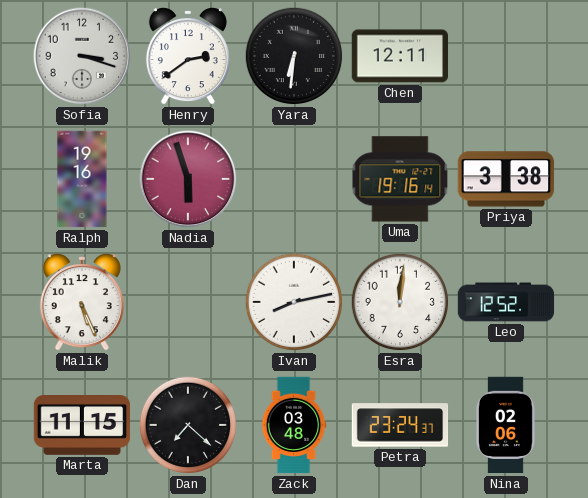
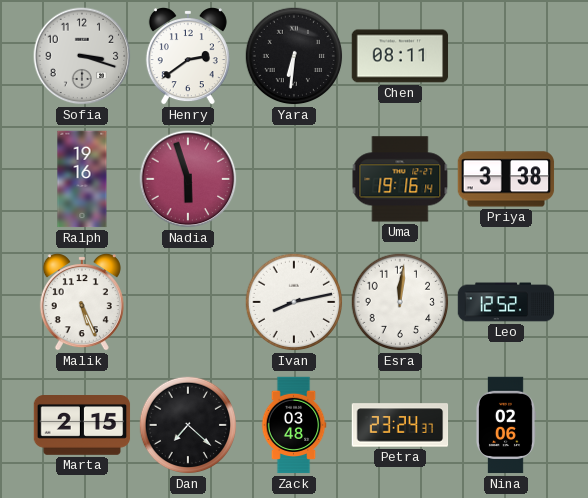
Chen: 12:11 -> 08:11
Marta: 11:15 -> 2:15
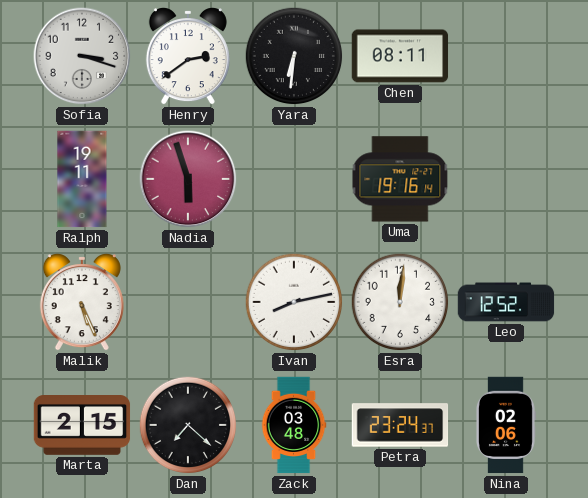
Ralph: 19:16 -> 19:11
Priya: 3:38 -> none
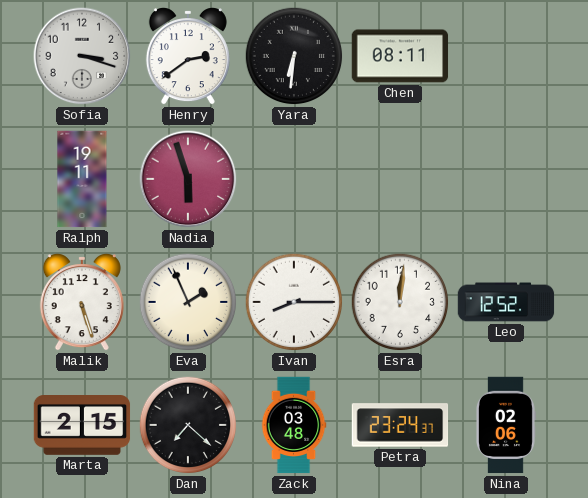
Uma: 19:16 -> none
Malik: 5:26 -> 5:27
Eva: none -> 1:56
Ivan: 8:13 -> 8:15
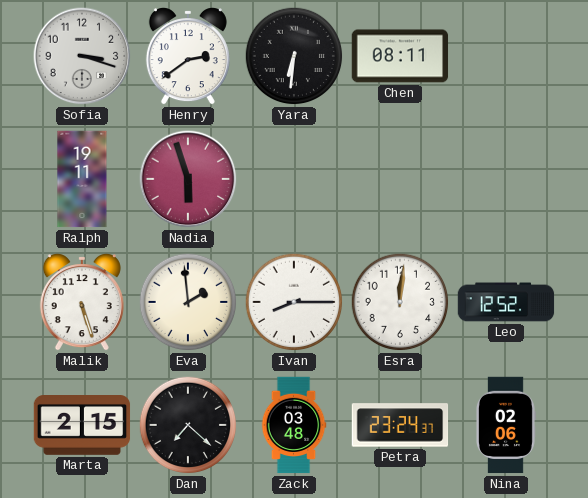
Eva: 1:56 -> 1:59
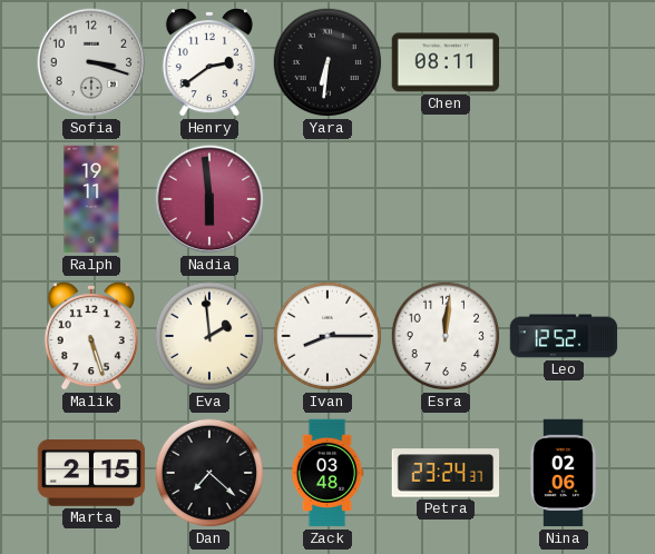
Nadia: 5:57 -> 5:59
